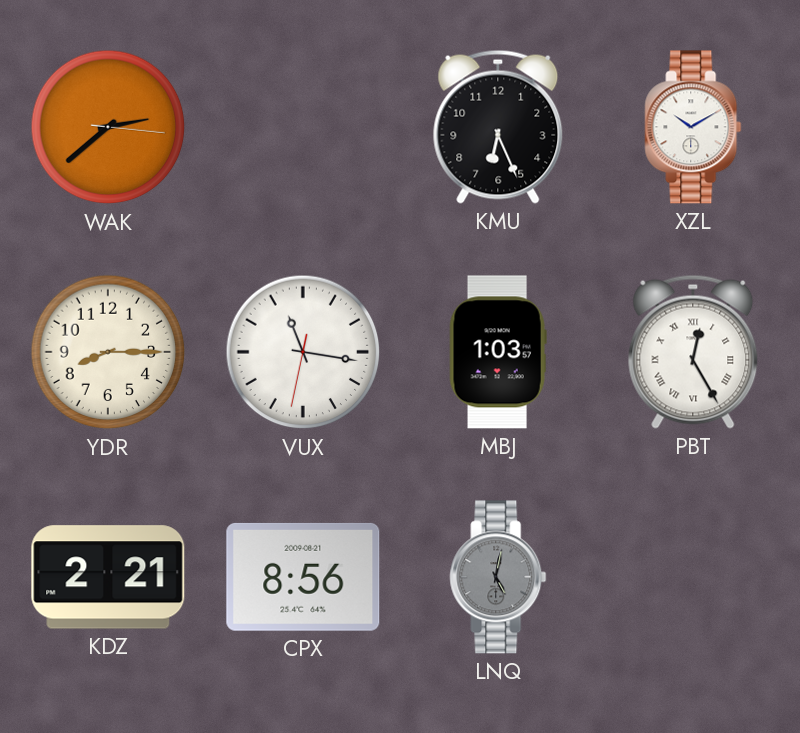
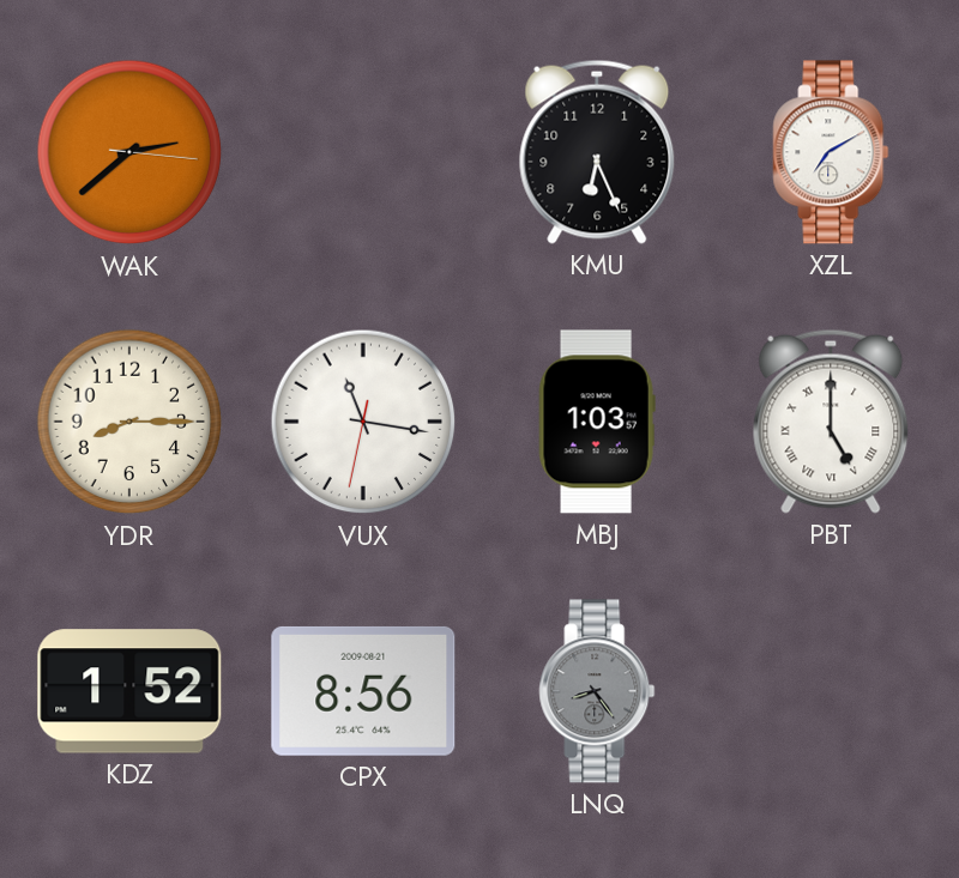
XZL: 10:10 -> 7:10
PBT: 12:25 -> 5:00
KDZ: 2:21 -> 1:52
LNQ: 5:02 -> 8:24
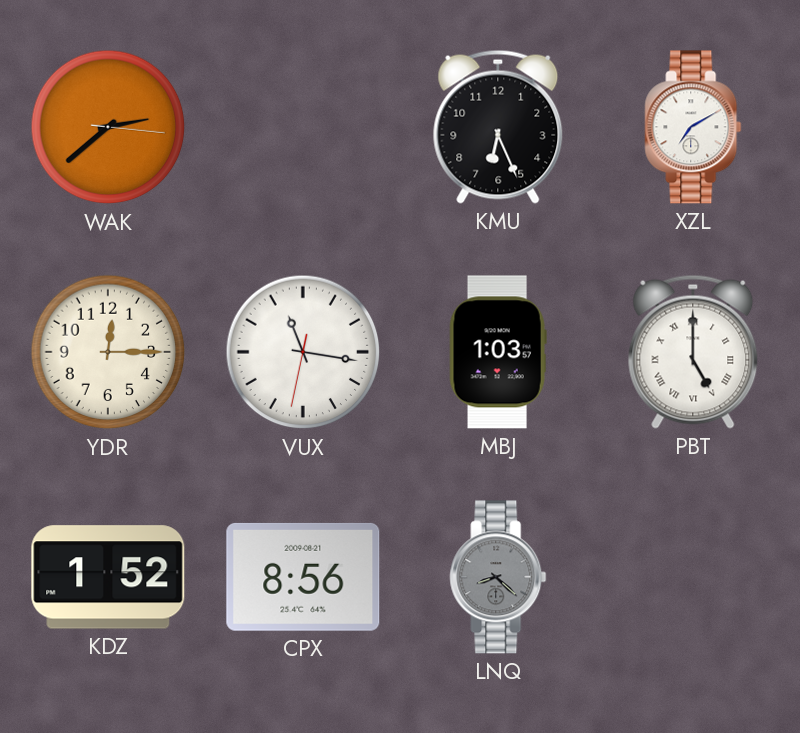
YDR: 8:15 -> 12:15
LNQ: 8:24 -> 8:22
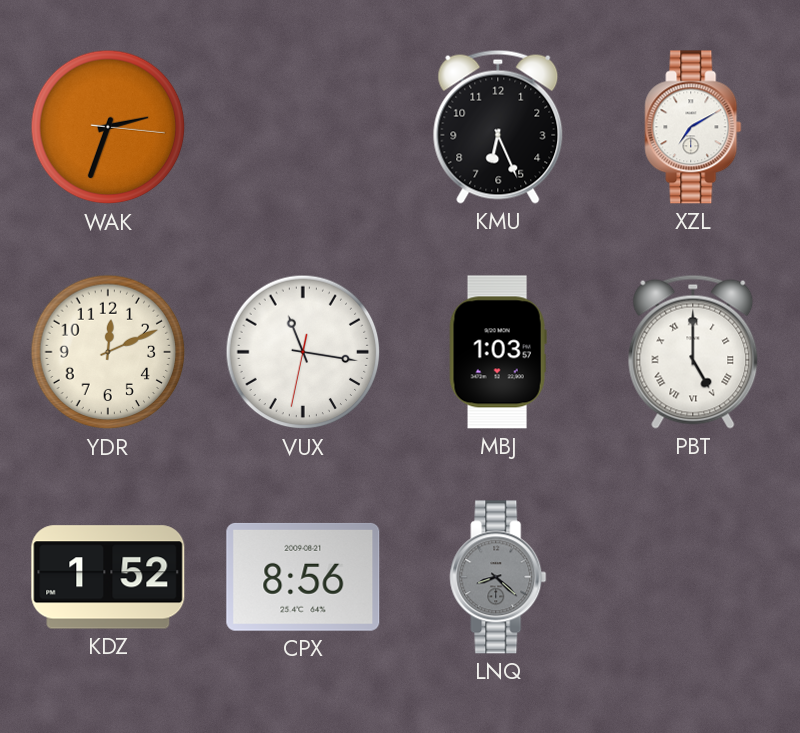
WAK: 2:38 -> 2:33
YDR: 12:15 -> 12:11
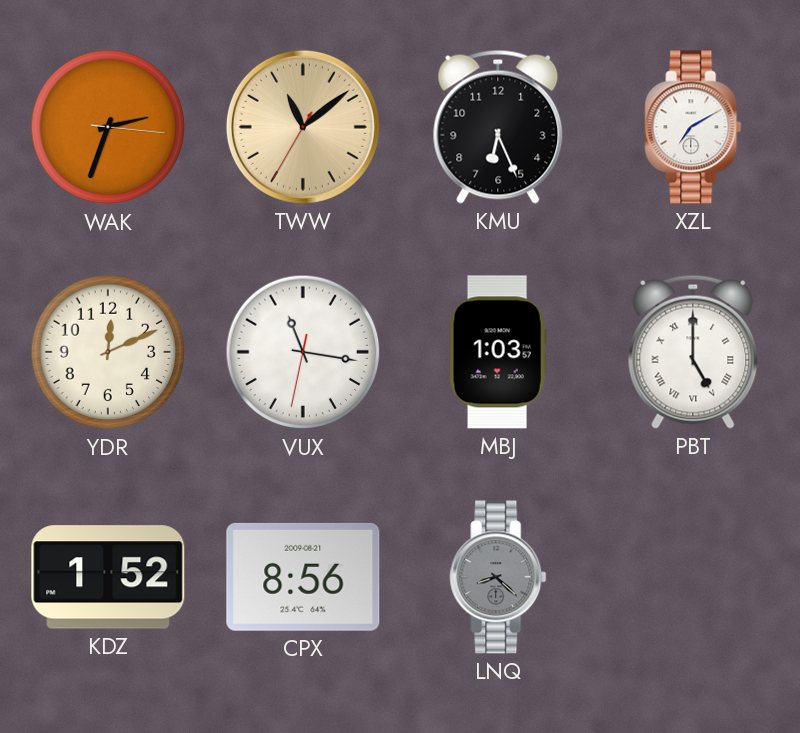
TWW: none -> 11:08
